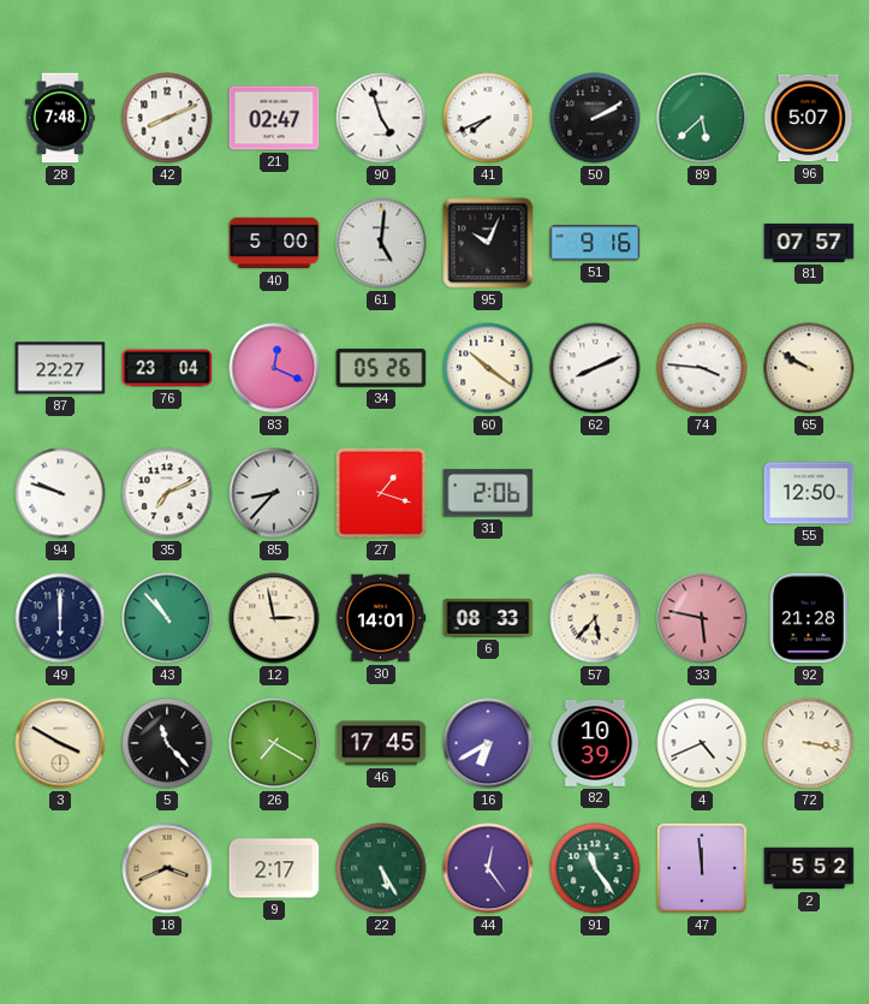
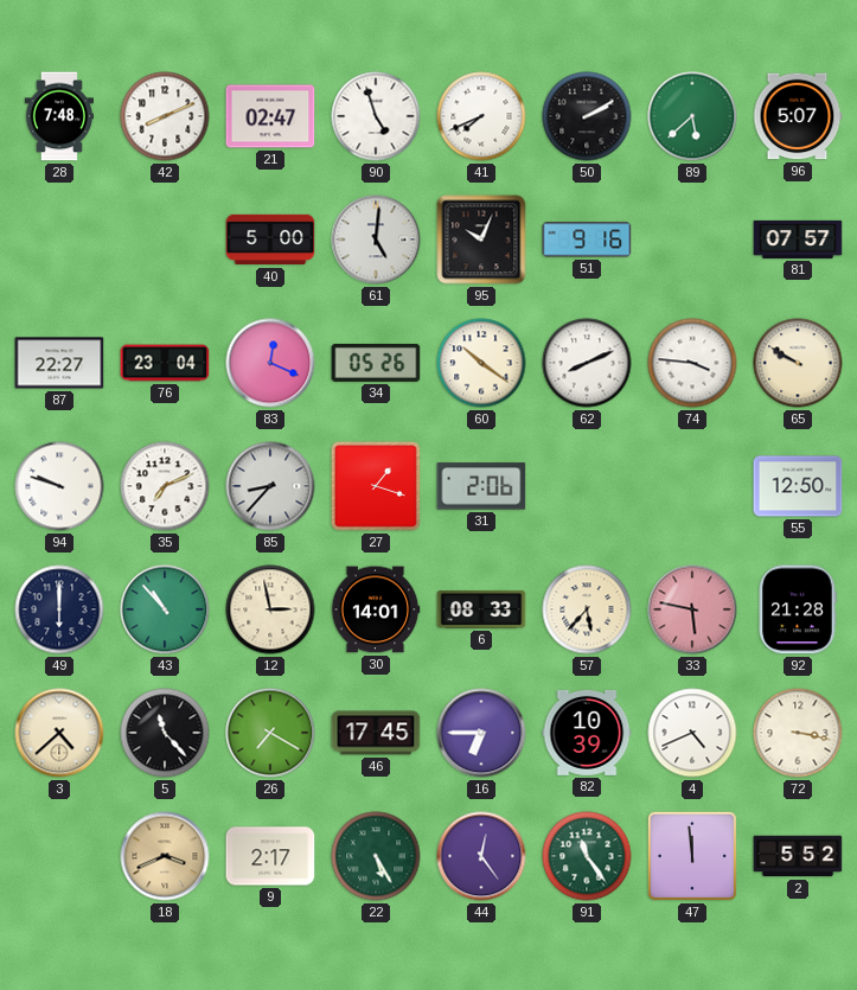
3: 3:50 -> 4:38
16: 6:40 -> 6:45
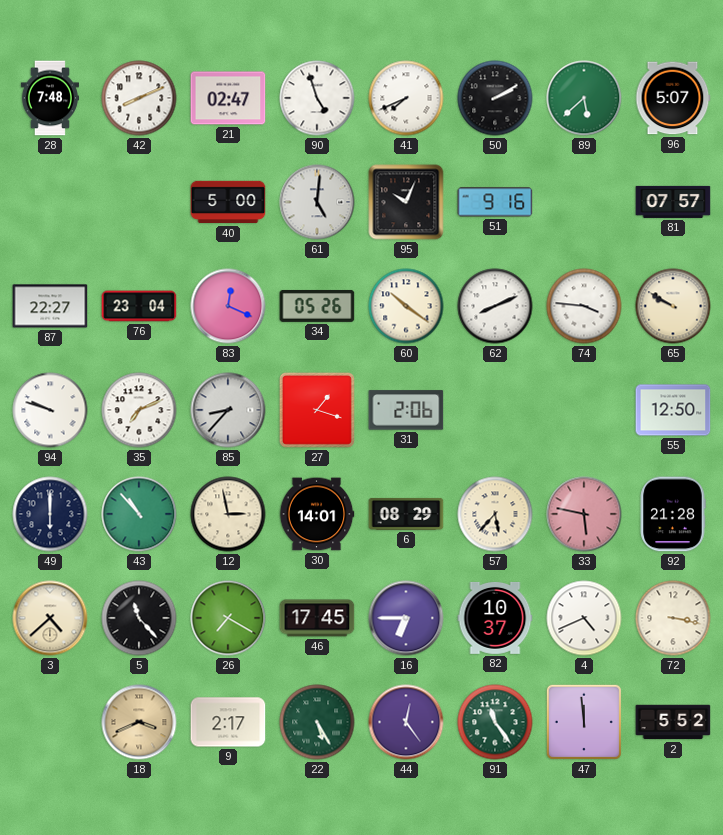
6: 08:33 -> 08:29
82: 10:39 -> 10:37
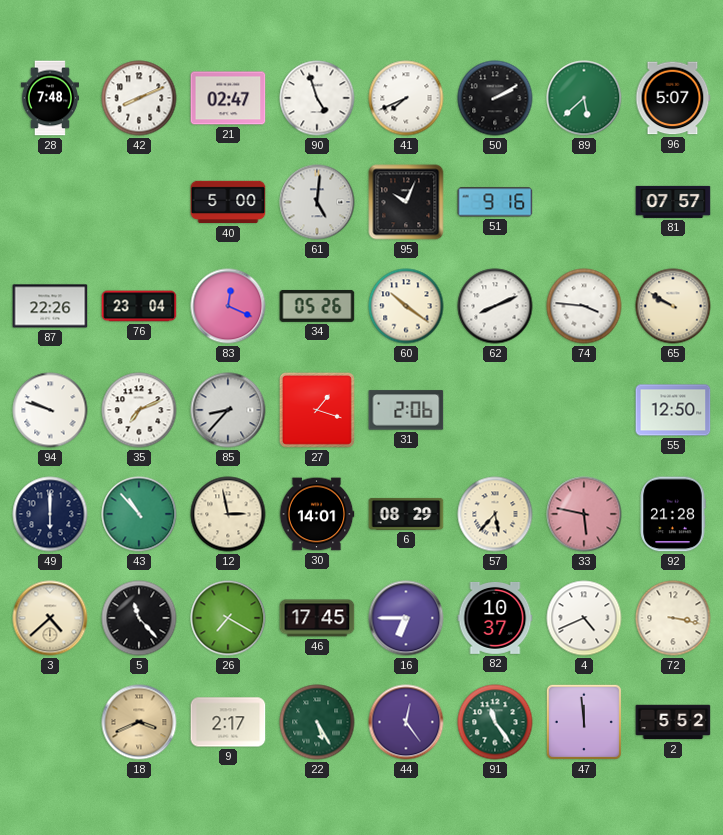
87: 22:27 -> 22:26
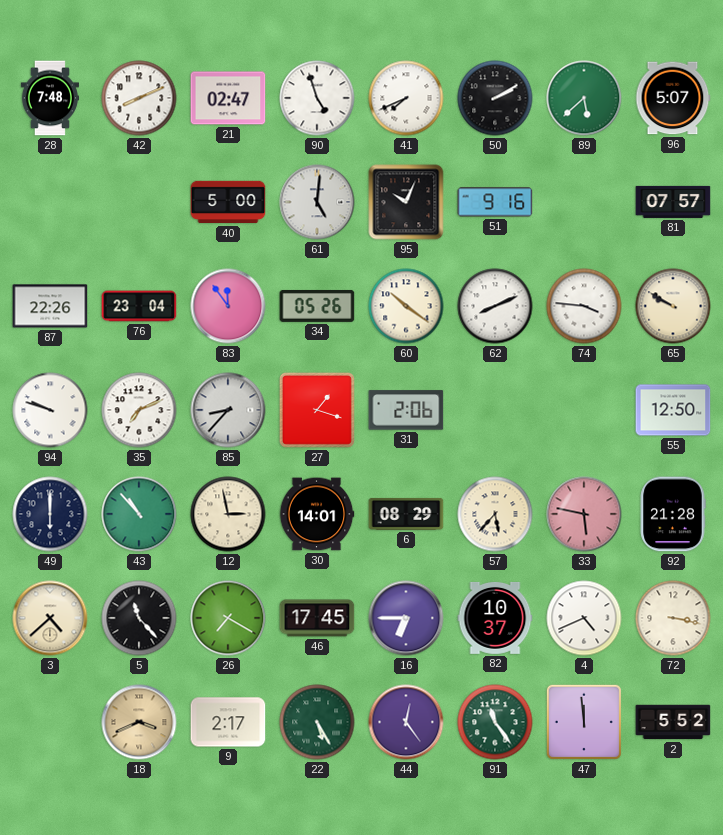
83: 12:19 -> 11:54
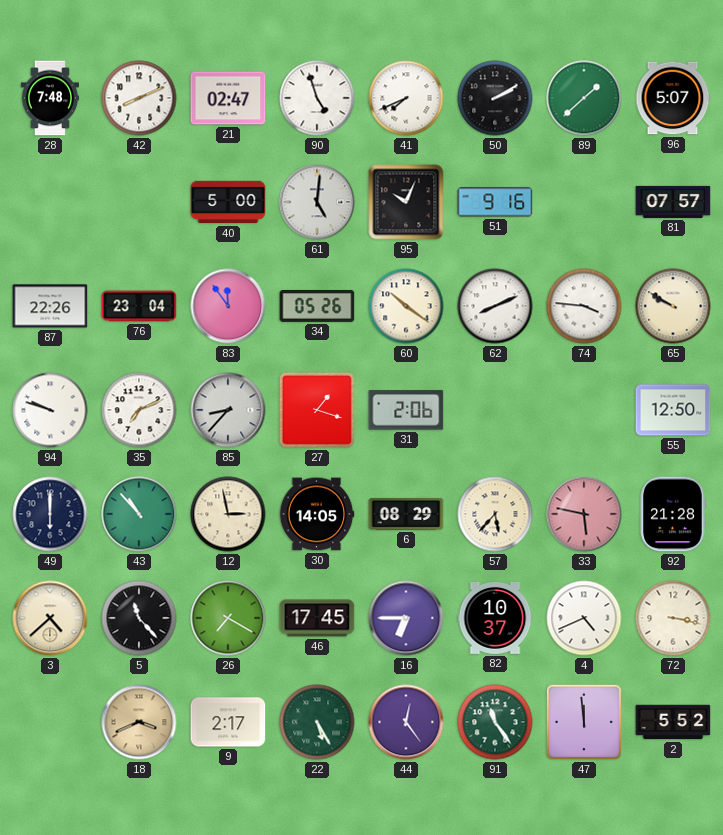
89: 5:38 -> 1:38
30: 14:01 -> 14:05
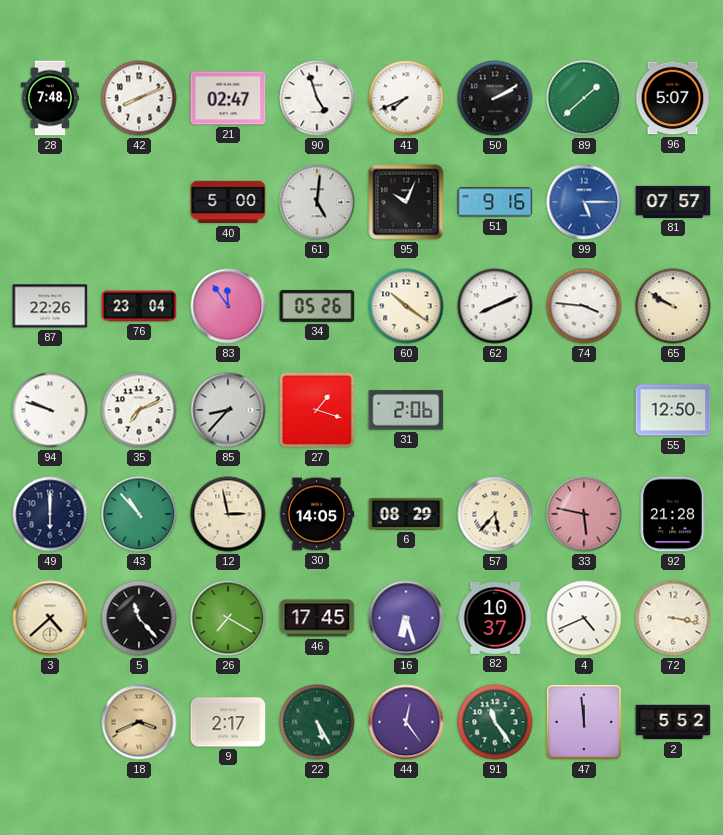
99: none -> 5:15
16: 6:45 -> 6:27
